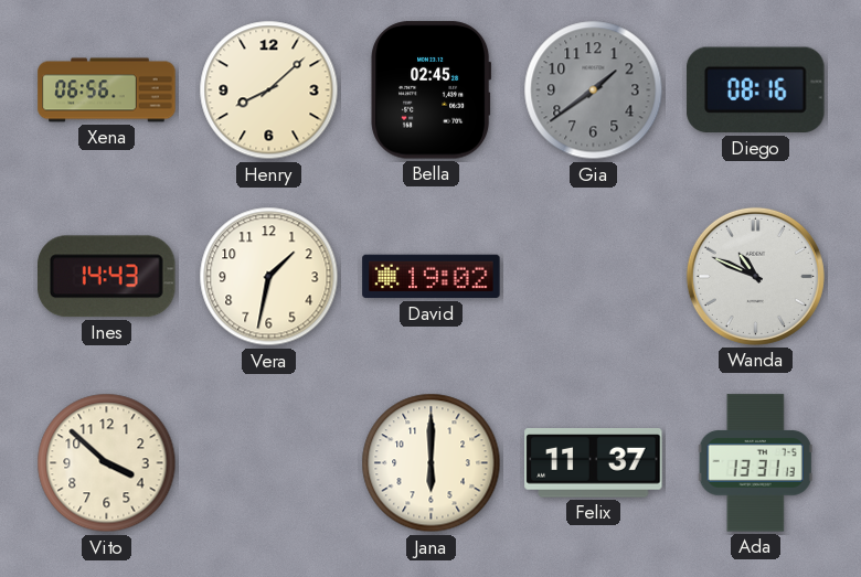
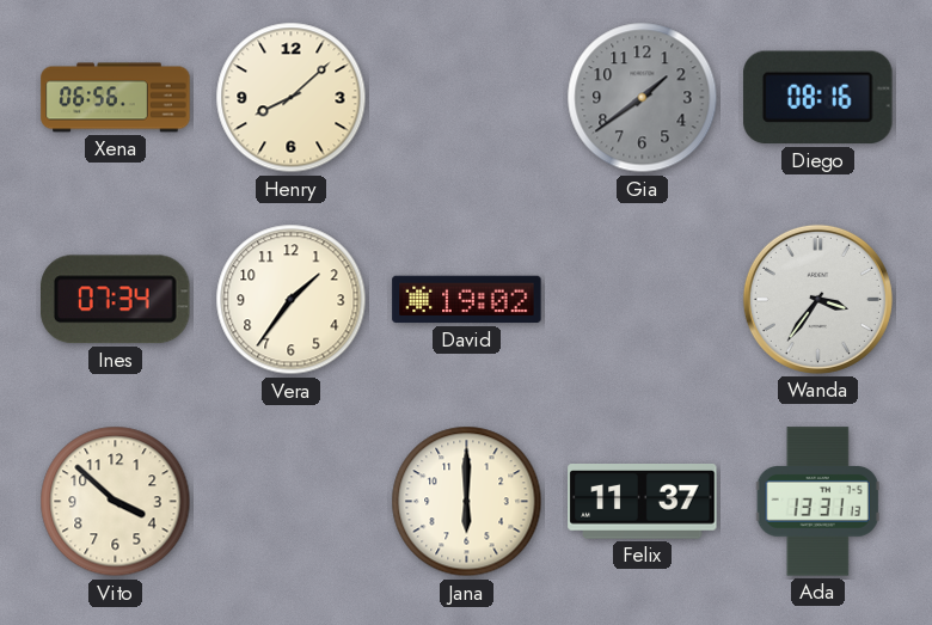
Bella: 02:45 -> none
Ines: 14:43 -> 07:34
Vera: 1:32 -> 1:36
Wanda: 10:49 -> 3:36
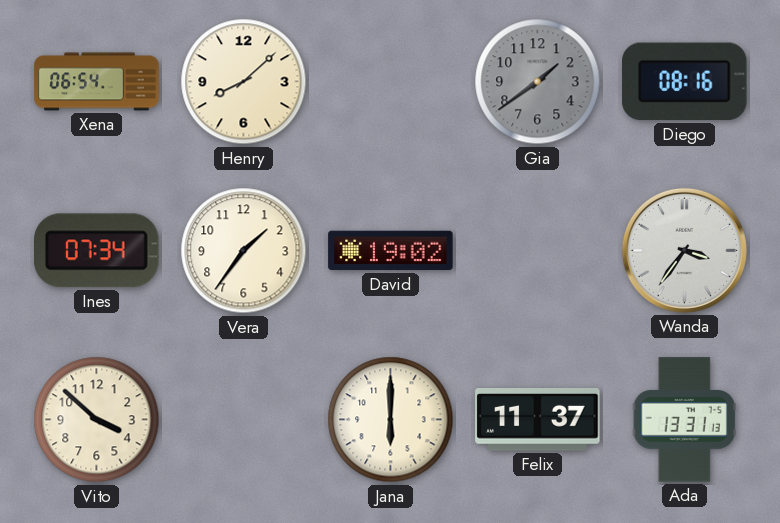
Xena: 06:56 -> 06:54
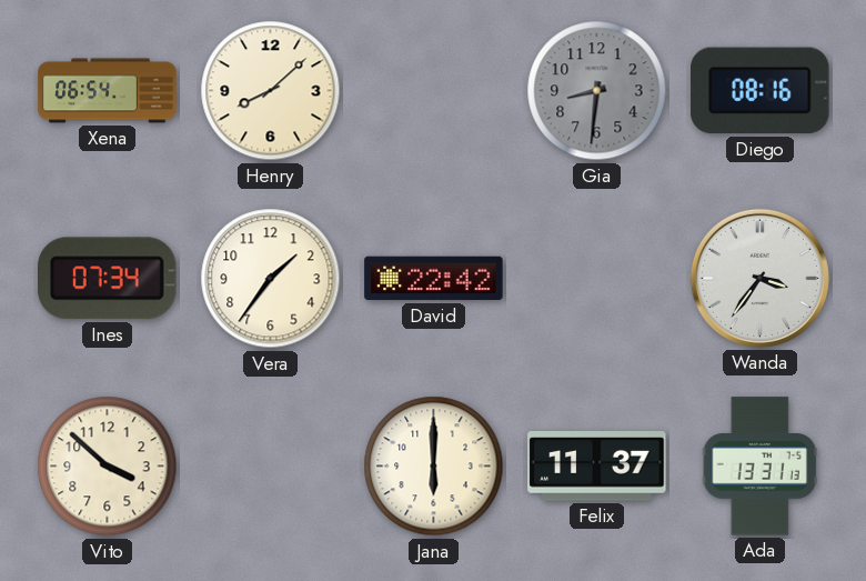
Gia: 1:39 -> 8:31
David: 19:02 -> 22:42
